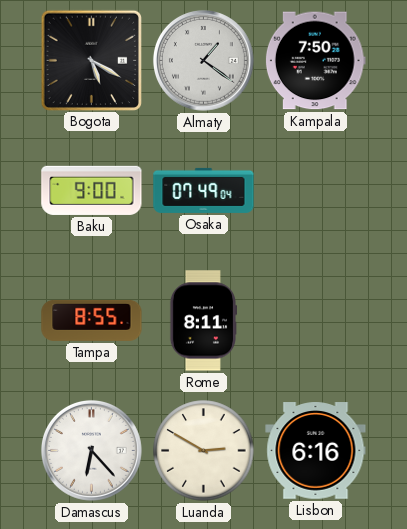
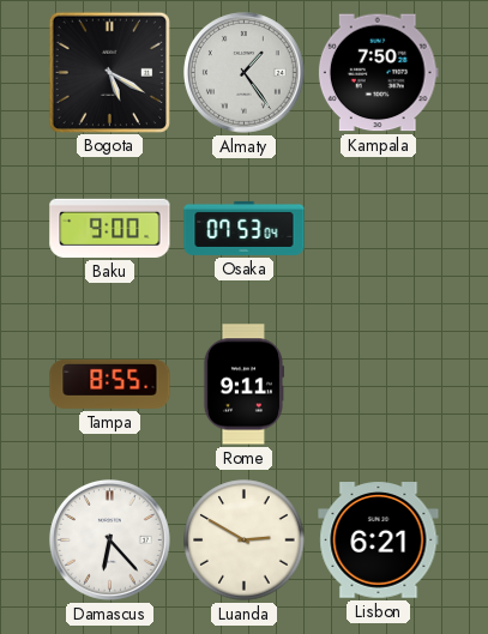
Almaty: 1:21 -> 1:24
Osaka: 07:49 -> 07:53
Rome: 8:11 -> 9:11
Lisbon: 6:16 -> 6:21
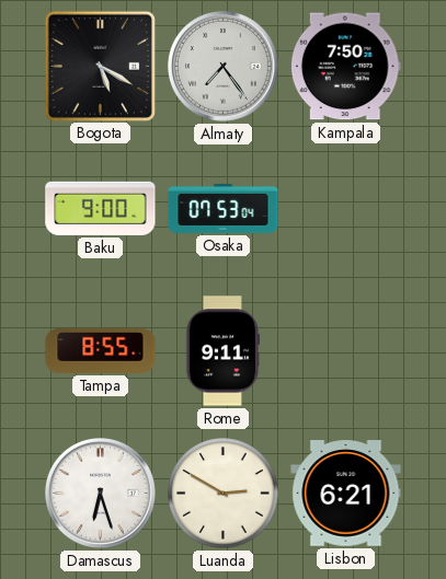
Almaty: 1:24 -> 7:24
Damascus: 6:23 -> 6:27
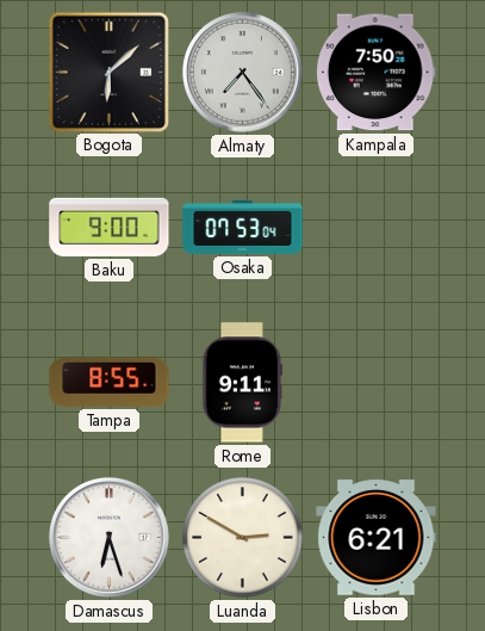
Bogota: 5:20 -> 6:08
